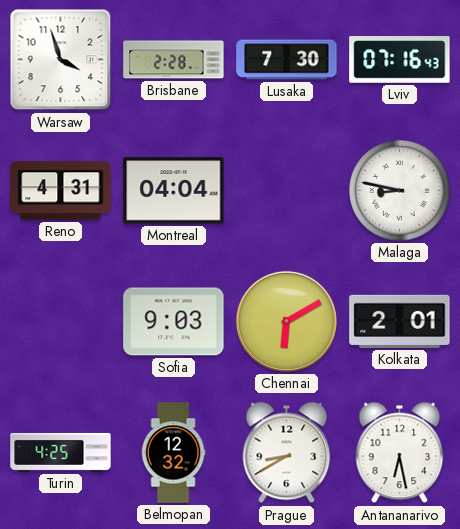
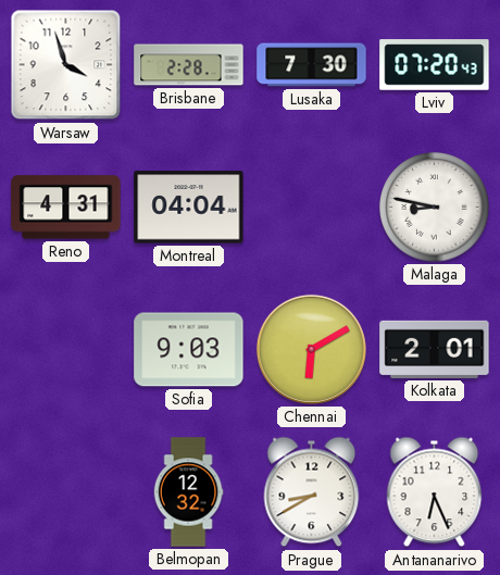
Lviv: 07:16 -> 07:20
Turin: 4:25 -> none
Antananarivo: 6:28 -> 6:26
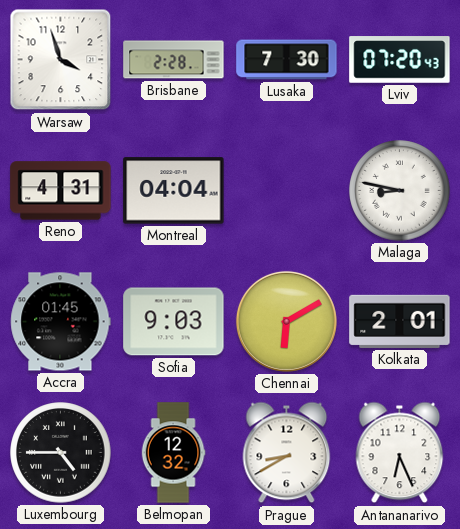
Accra: none -> 01:45
Luxembourg: none -> 4:45
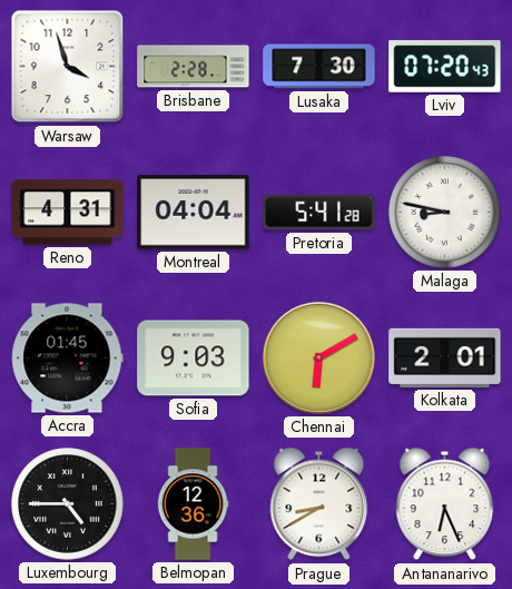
Pretoria: none -> 5:41
Belmopan: 12:32 -> 12:36
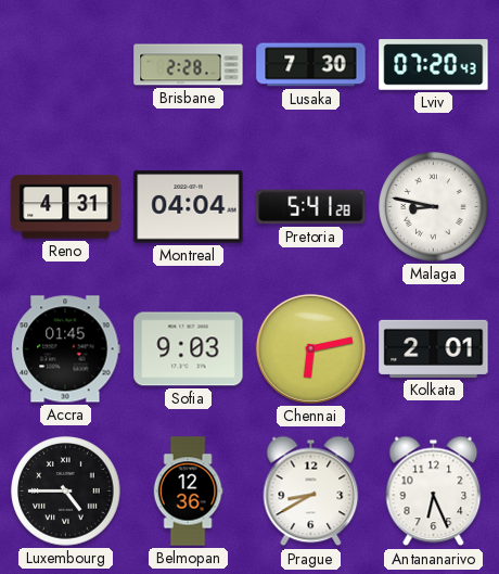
Warsaw: 3:57 -> none
Chennai: 6:10 -> 6:13
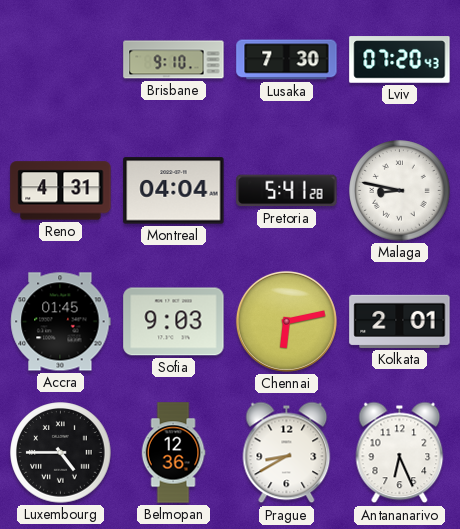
Brisbane: 2:28 -> 9:10
